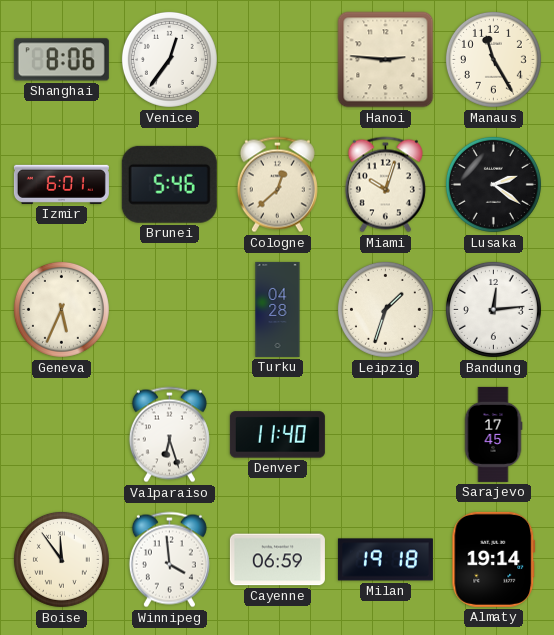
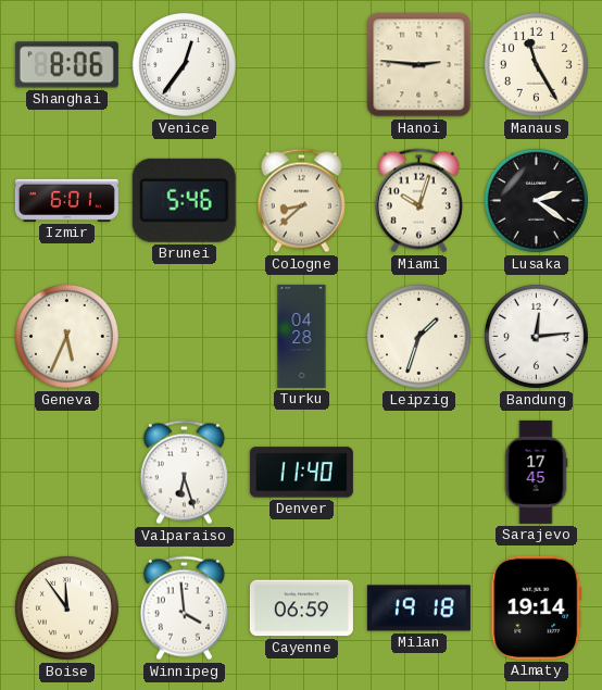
Cologne: 12:38 -> 8:38
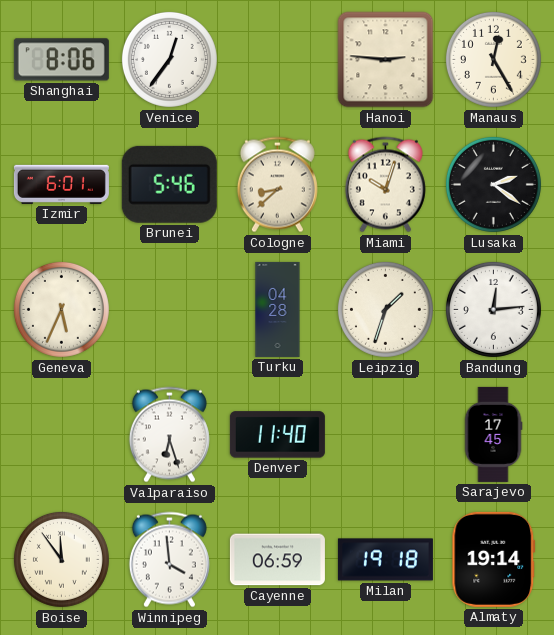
Manaus: 11:25 -> 12:25
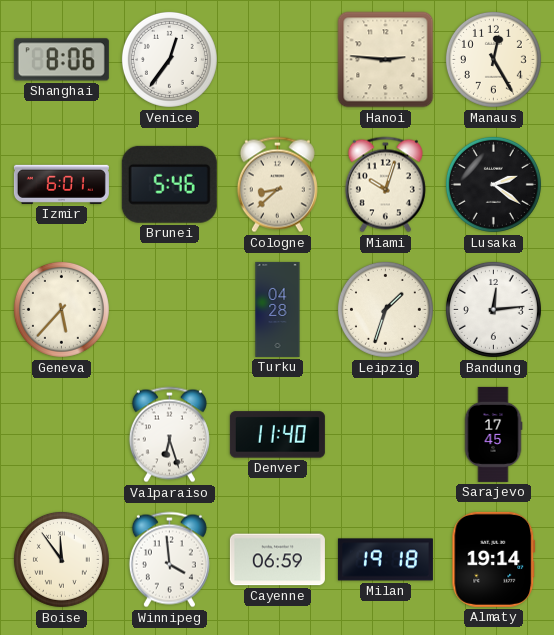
Geneva: 5:34 -> 5:37
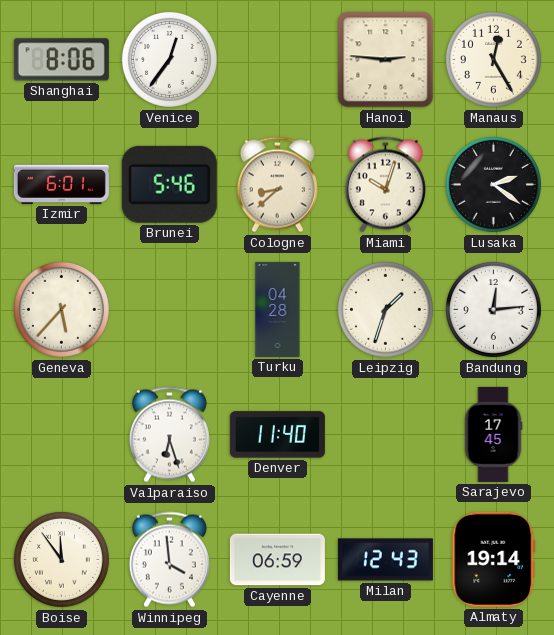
Milan: 19:18 -> 12:43
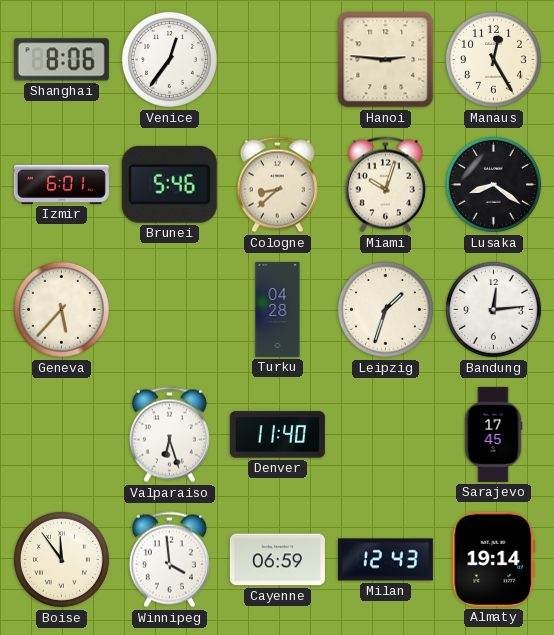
Lusaka: 2:21 -> 8:21
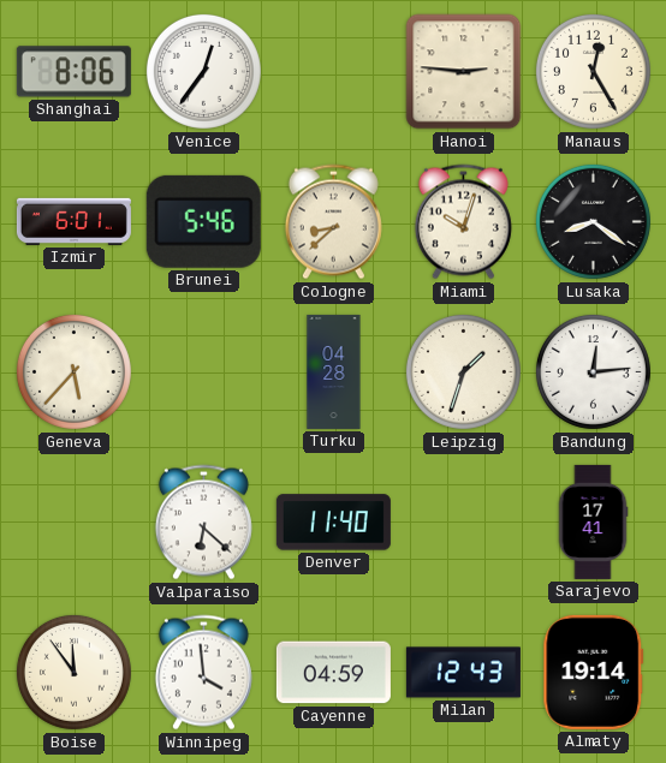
Valparaiso: 6:27 -> 6:22
Sarajevo: 17:45 -> 17:41
Cayenne: 06:59 -> 04:59
